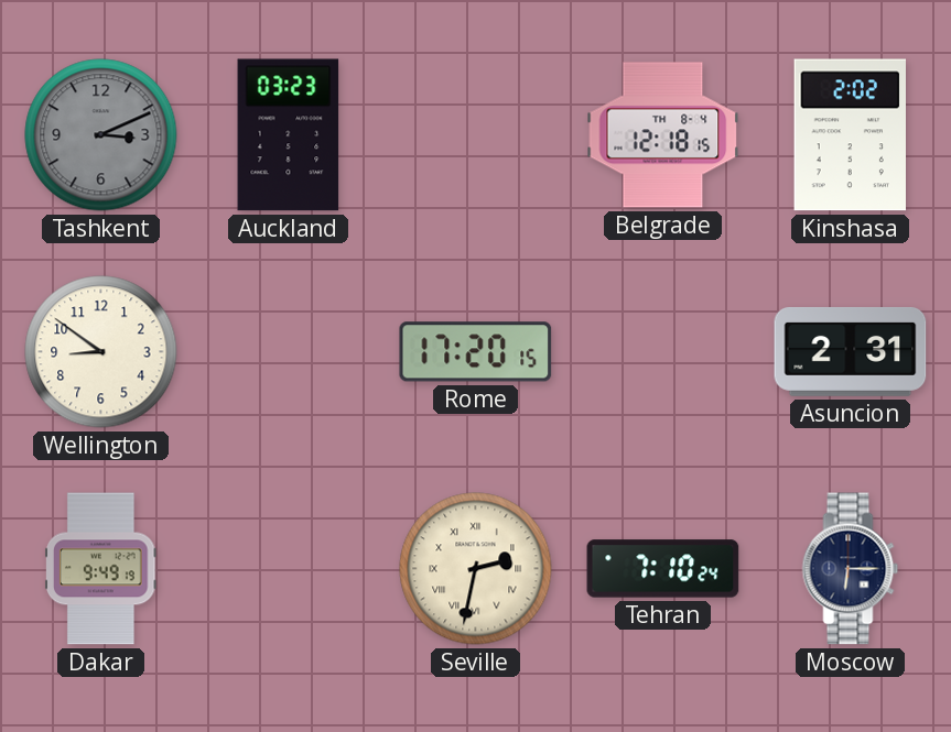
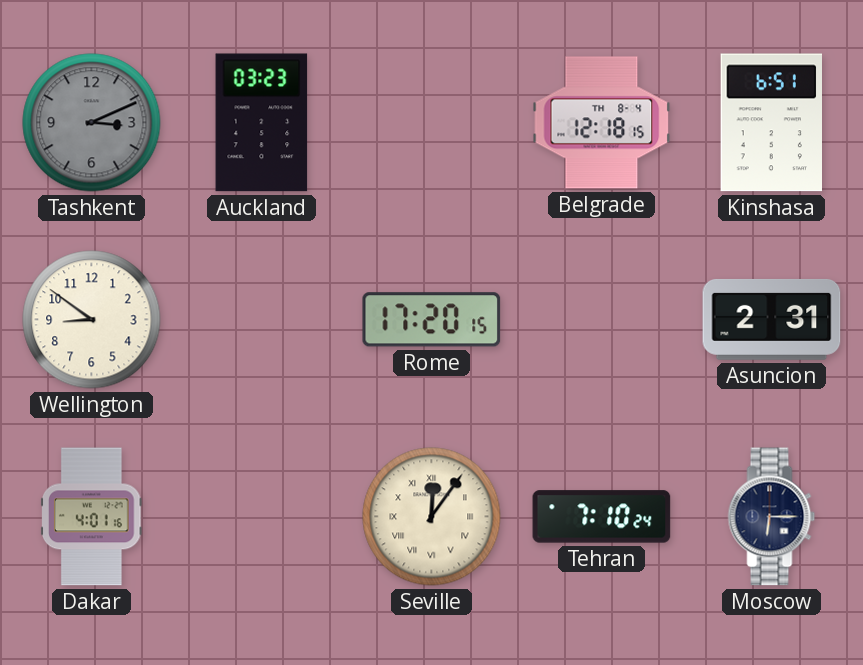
Kinshasa: 2:02 -> 6:51
Dakar: 9:49 -> 4:01
Seville: 2:32 -> 12:06
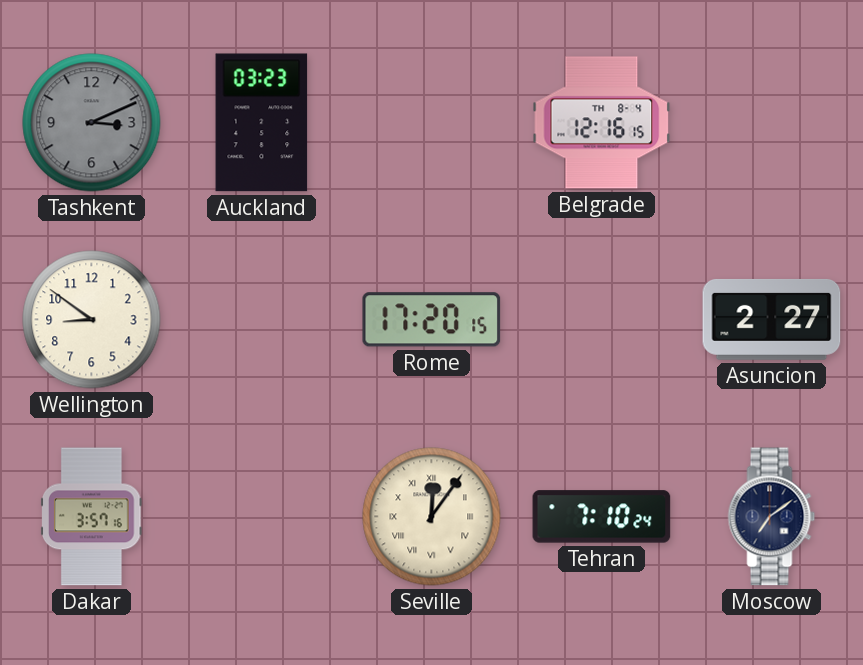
Belgrade: 12:18 -> 12:16
Kinshasa: 6:51 -> none
Asuncion: 2:31 -> 2:27
Dakar: 4:01 -> 3:57
Moscow: 6:15 -> 7:09
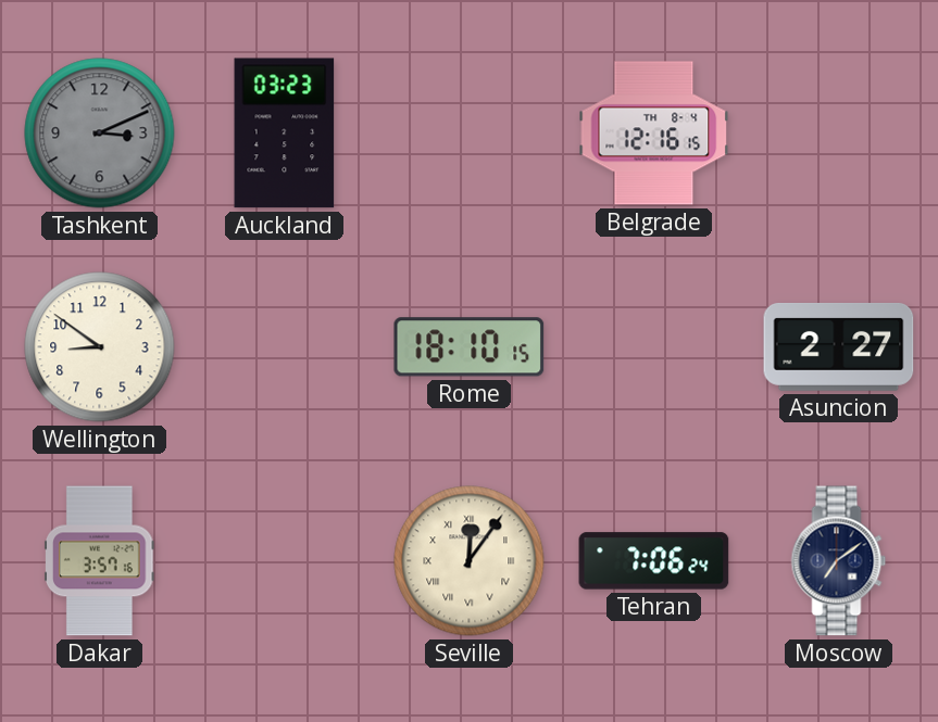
Rome: 17:20 -> 18:10
Tehran: 7:10 -> 7:06
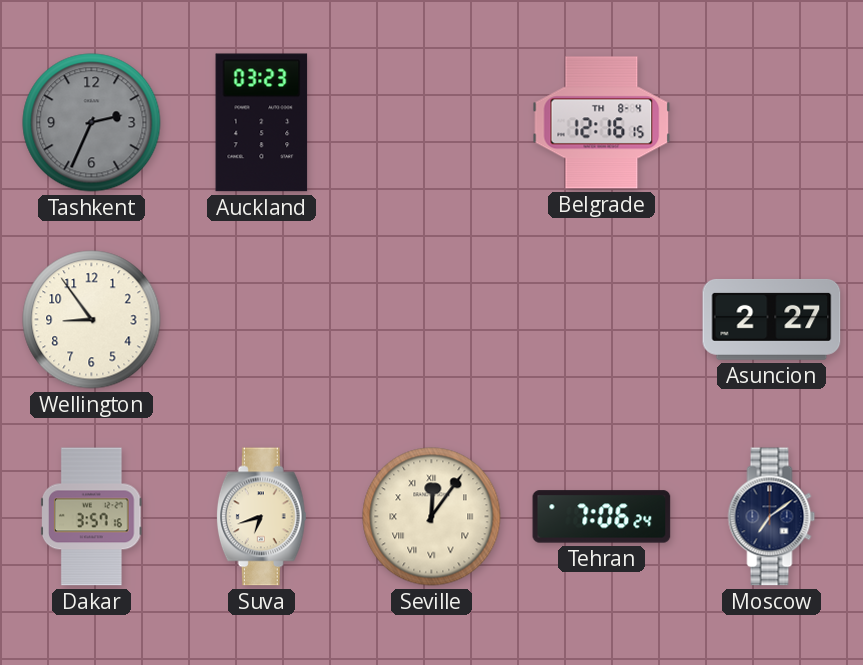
Tashkent: 3:11 -> 2:34
Wellington: 8:51 -> 8:54
Rome: 18:10 -> none
Suva: none -> 6:42
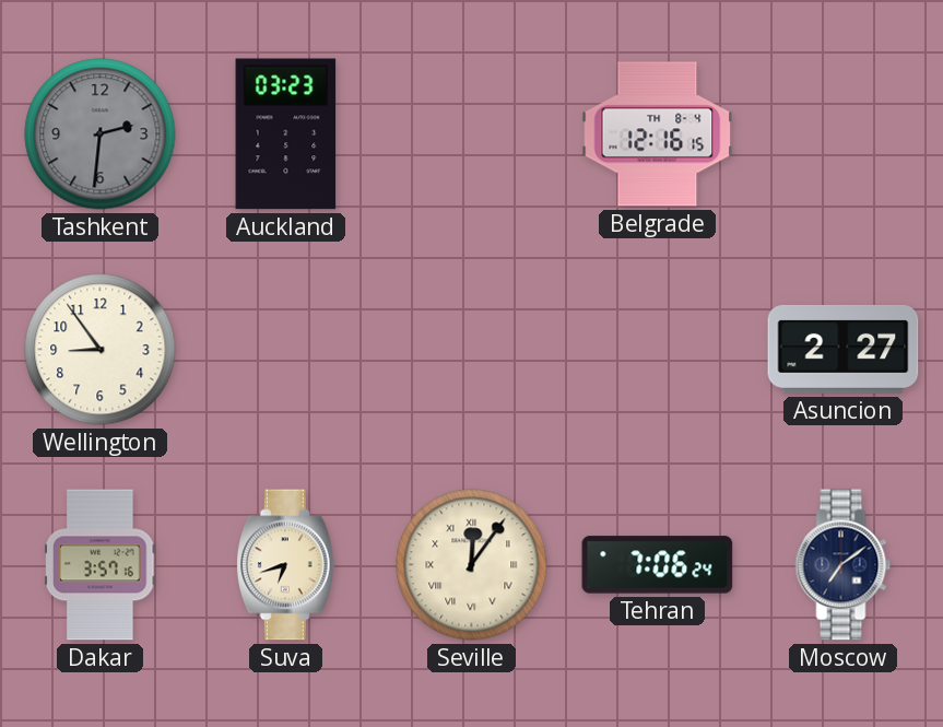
Tashkent: 2:34 -> 2:31
